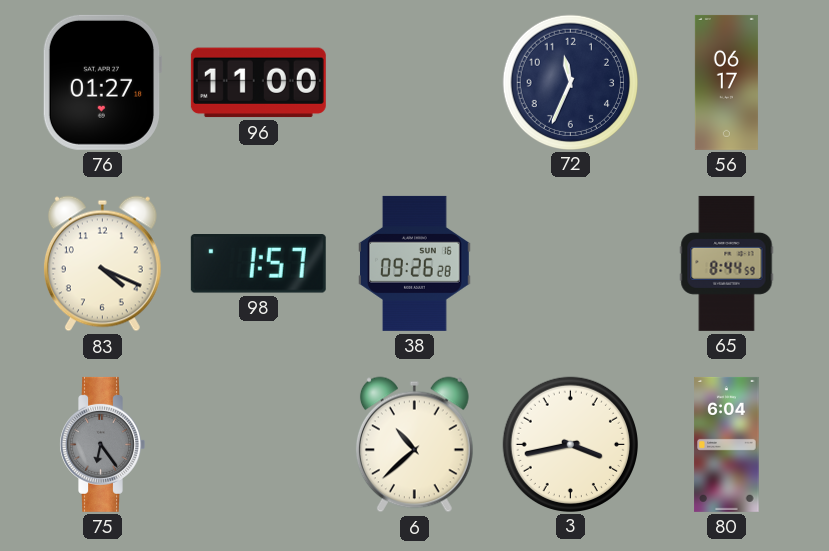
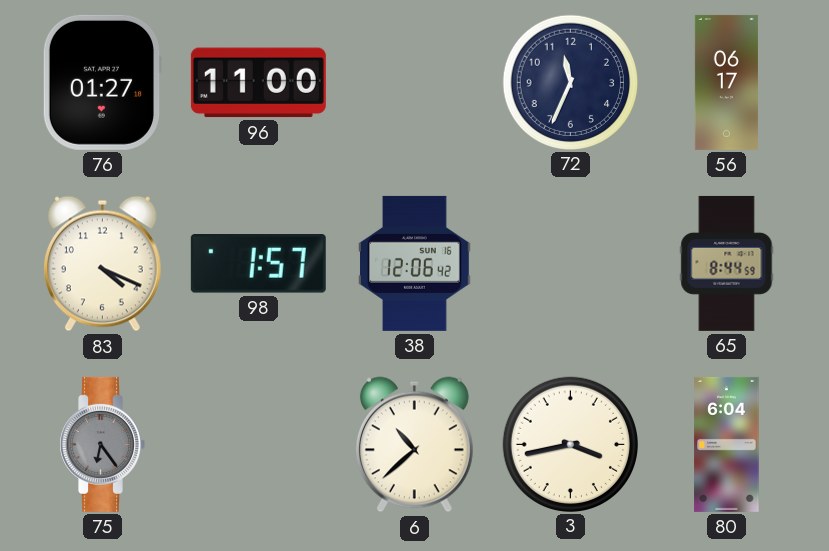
38: 09:26 -> 12:06
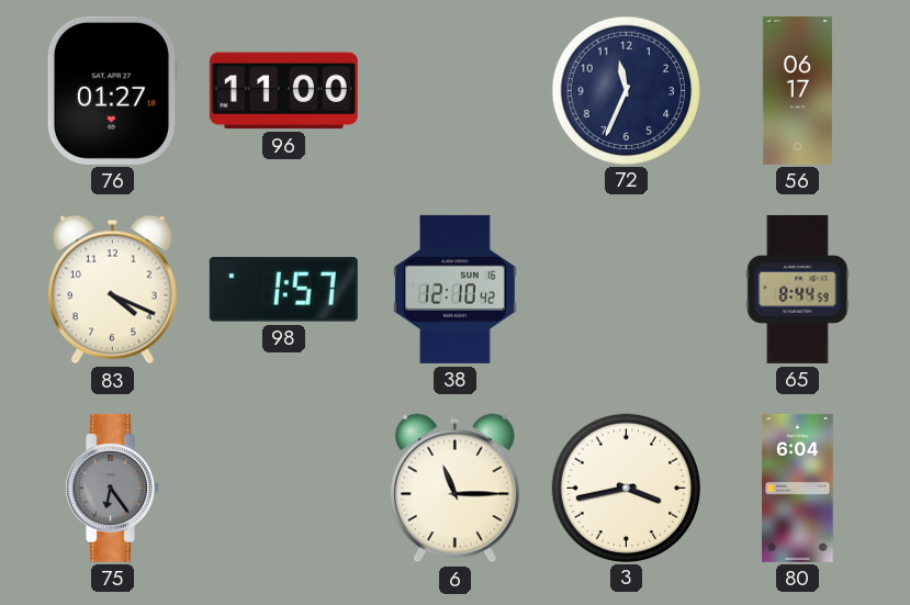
38: 12:06 -> 12:10
6: 10:38 -> 11:15
